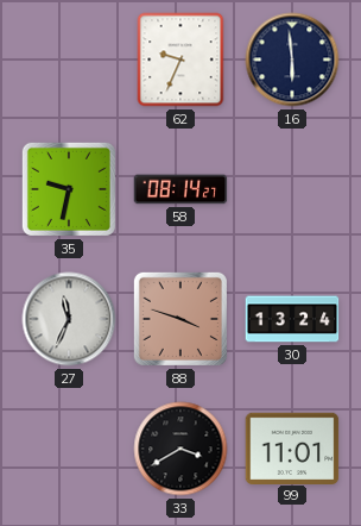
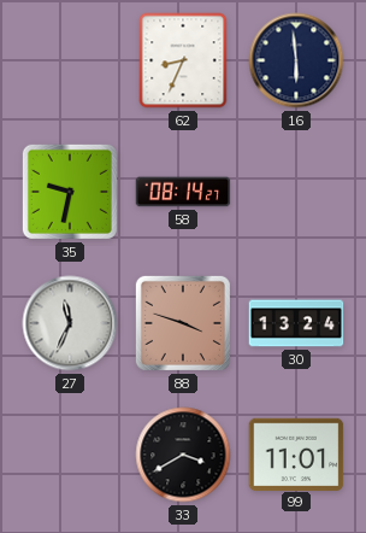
62: 9:34 -> 8:34
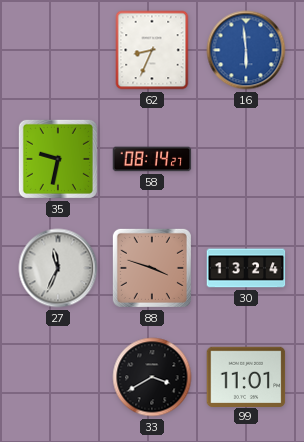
16 dial: navy -> blue
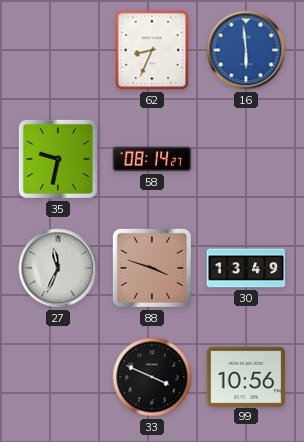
30: 13:24 -> 13:49
33: 3:40 -> 3:49
99: 11:01 -> 10:56
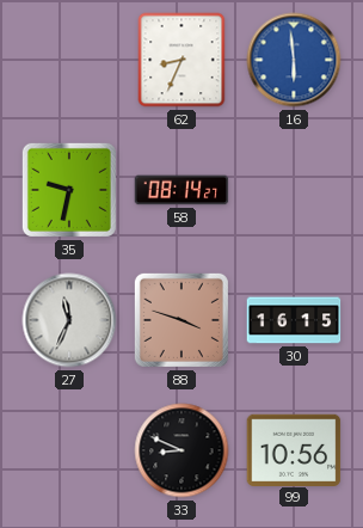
30: 13:49 -> 16:15
33: 3:49 -> 8:49
